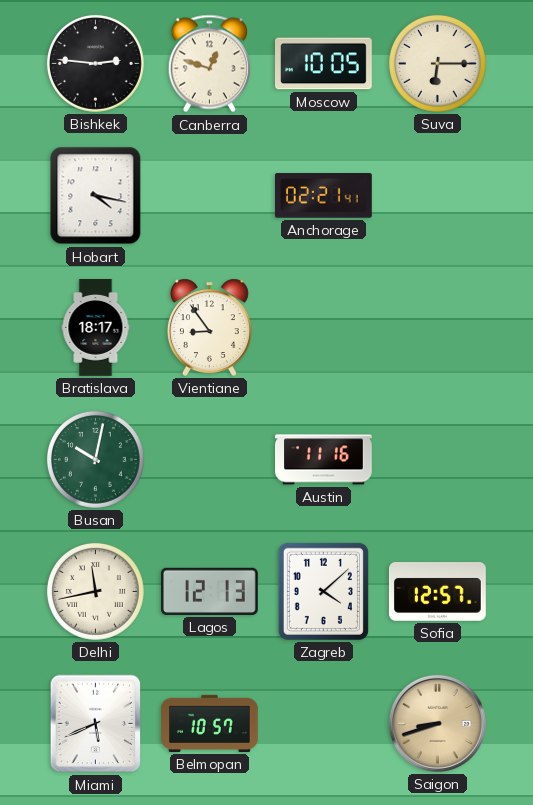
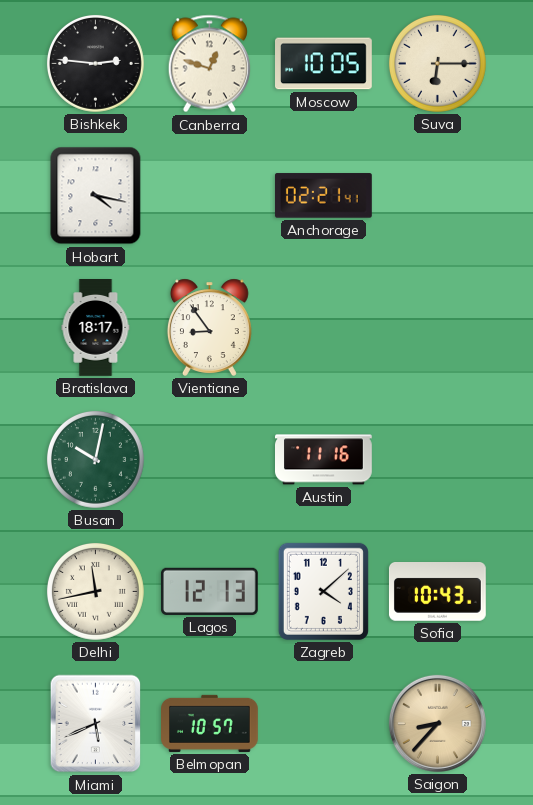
Sofia: 12:57 -> 10:43
Saigon: 8:42 -> 8:37
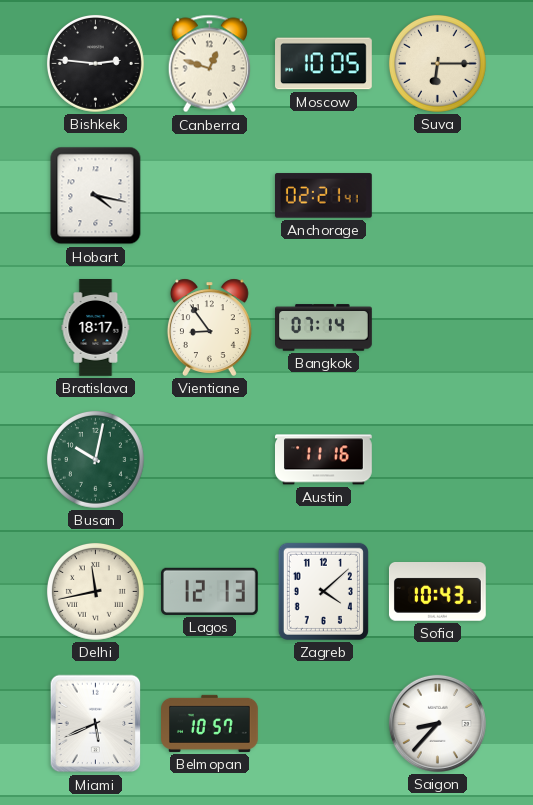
Bangkok: none -> 07:14
Saigon dial: champagne -> white
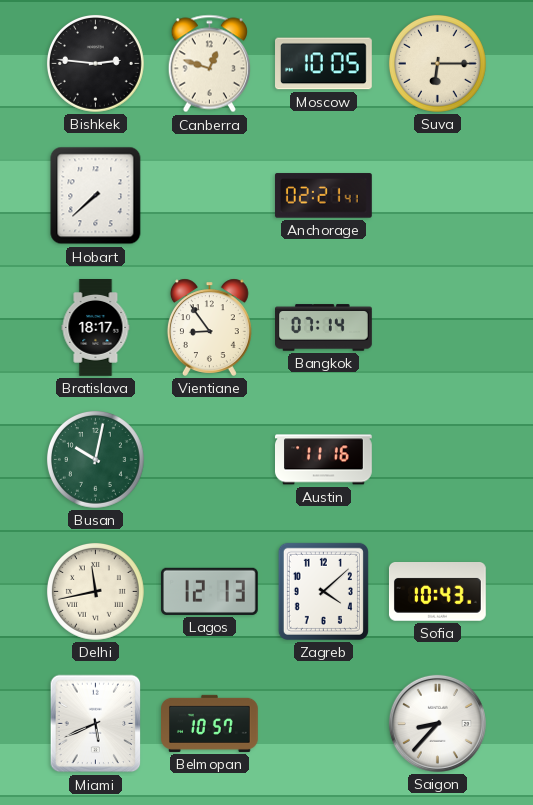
Hobart: 4:17 -> 7:38
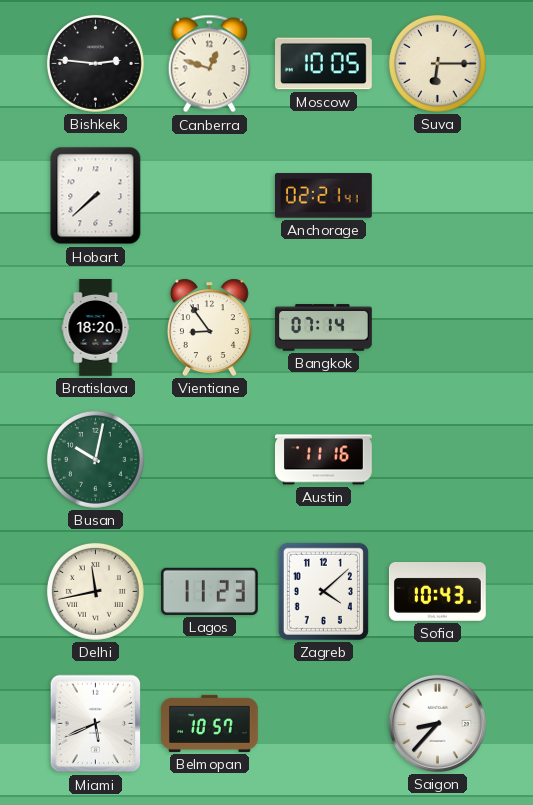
Bratislava: 18:17 -> 18:20
Lagos: 12:13 -> 11:23
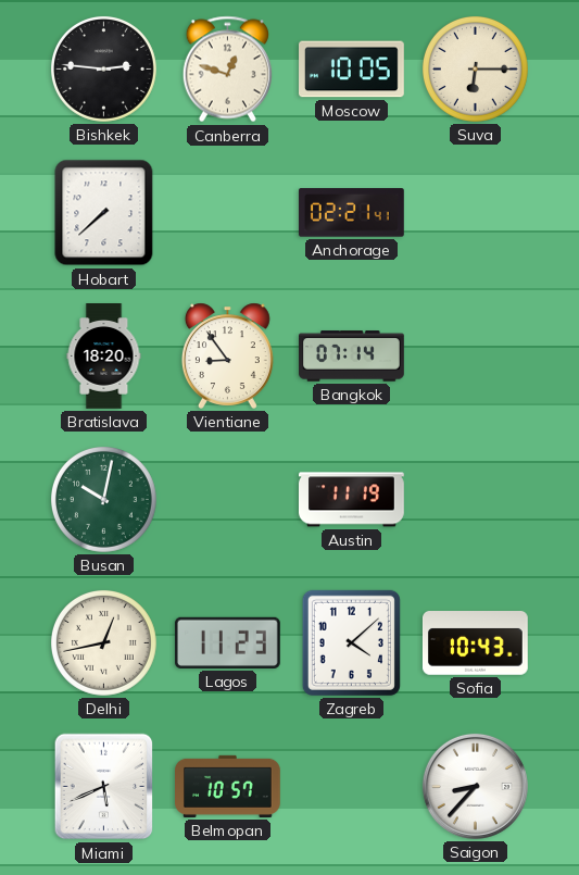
Austin: 11:16 -> 11:19
Delhi: 11:43 -> 12:43
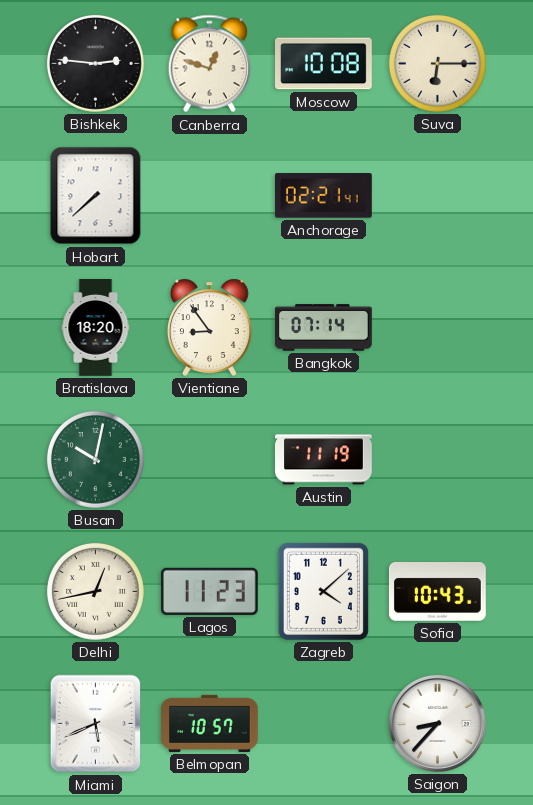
Moscow: 10:05 -> 10:08
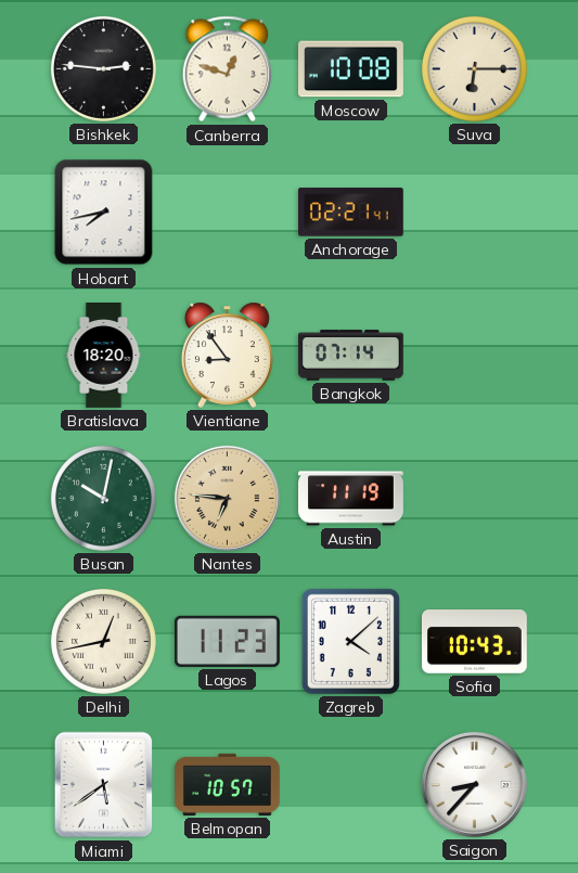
Hobart: 7:38 -> 7:43
Nantes: none -> 6:46
Miami: 5:41 -> 5:39
